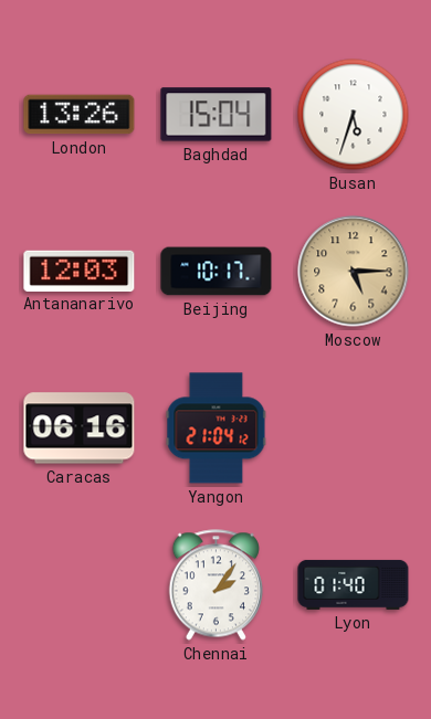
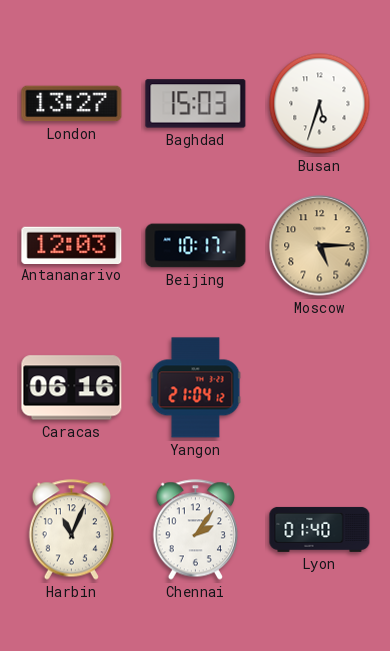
London: 13:26 -> 13:27
Baghdad: 15:04 -> 15:03
Harbin: none -> 11:04
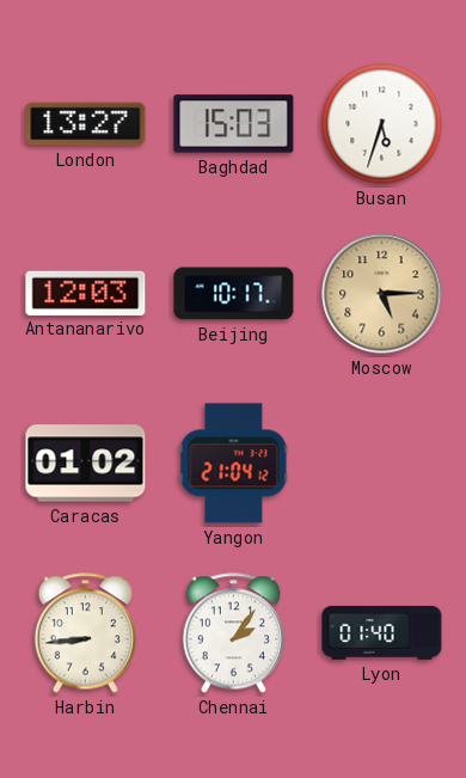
Caracas: 06:16 -> 01:02
Harbin: 11:04 -> 8:44
